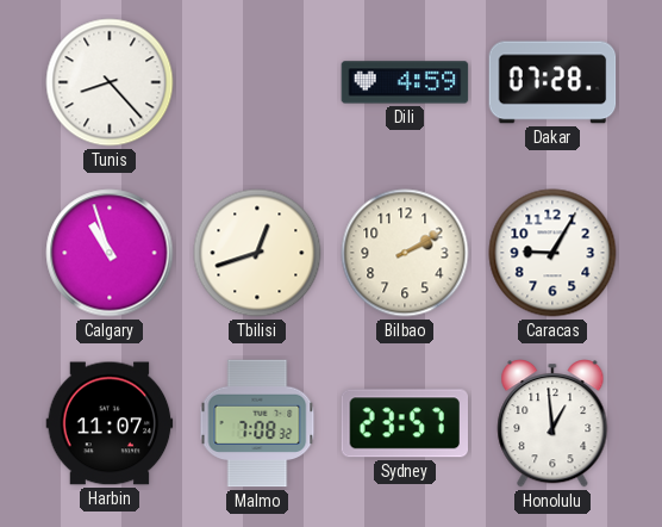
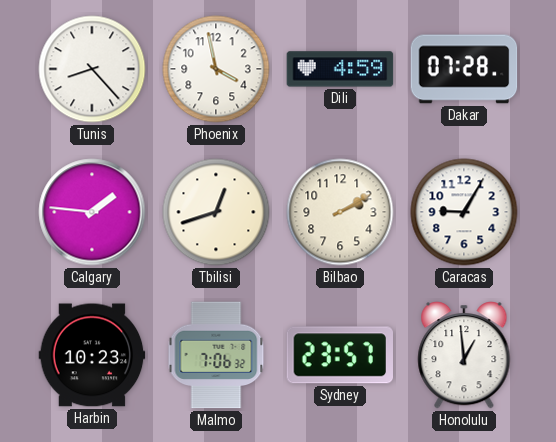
Phoenix: none -> 3:58
Calgary: 10:57 -> 1:46
Harbin: 11:07 -> 10:23
Malmo: 7:08 -> 7:06
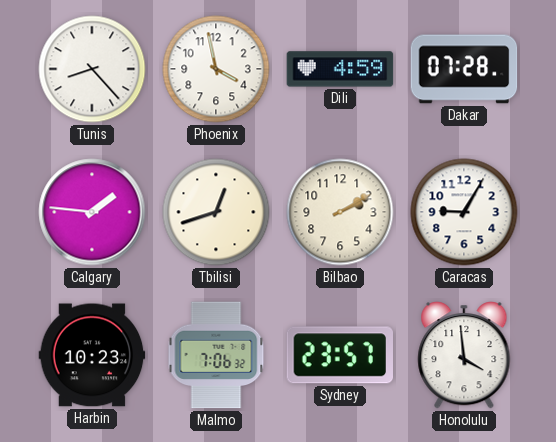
Honolulu: 12:59 -> 3:59
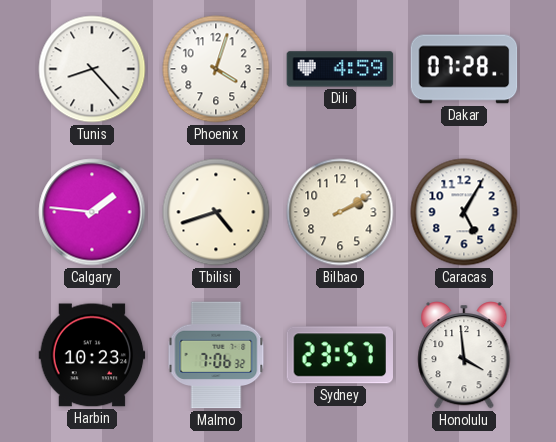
Phoenix: 3:58 -> 4:03
Tbilisi: 12:42 -> 4:42
Caracas: 9:05 -> 5:05
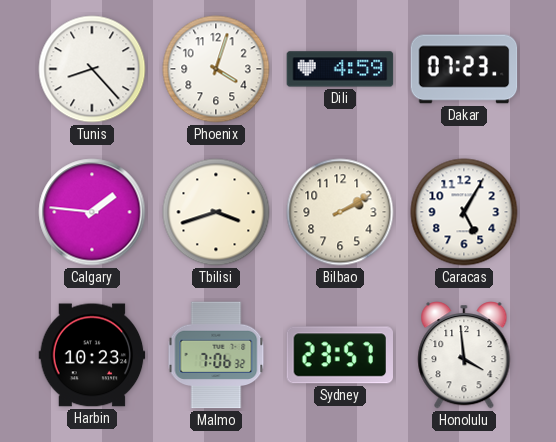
Dakar: 07:28 -> 07:23
Tbilisi: 4:42 -> 3:42
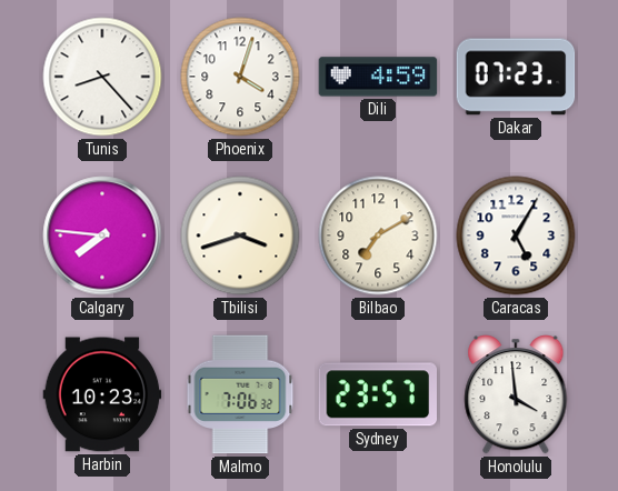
Calgary: 1:46 -> 7:46
Bilbao: 2:10 -> 7:10
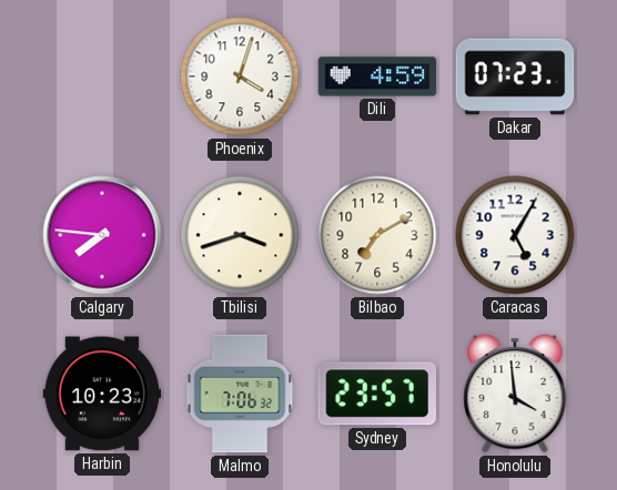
Tunis: 8:23 -> none
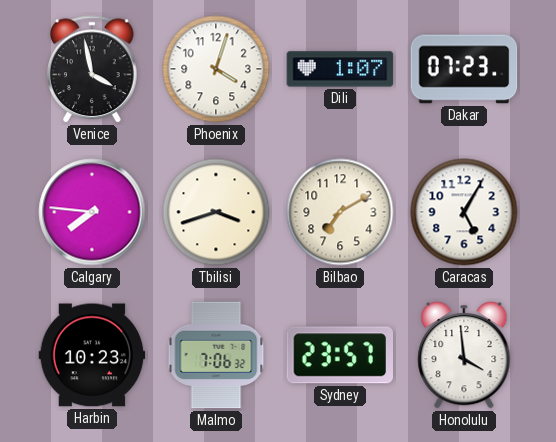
Venice: none -> 3:58
Dili: 4:59 -> 1:07
